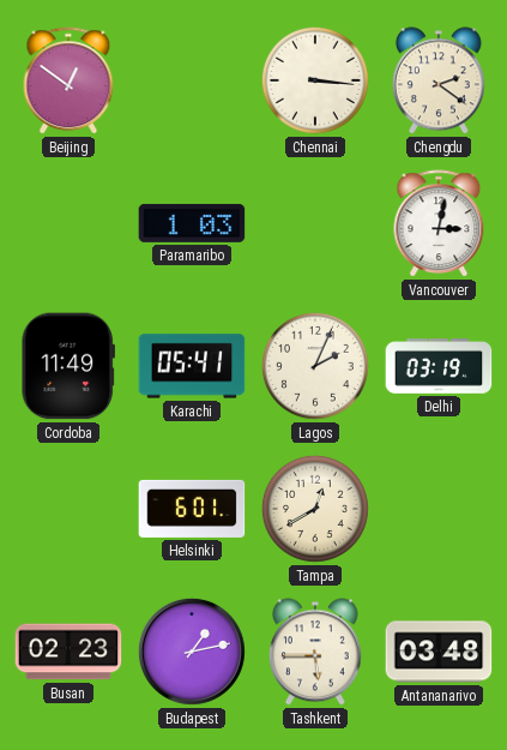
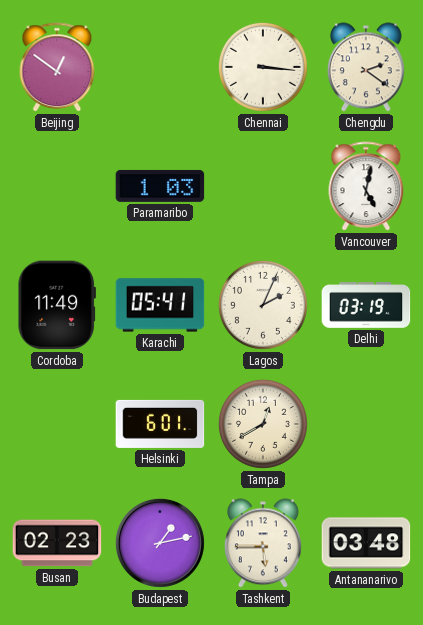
Vancouver: 3:02 -> 5:02
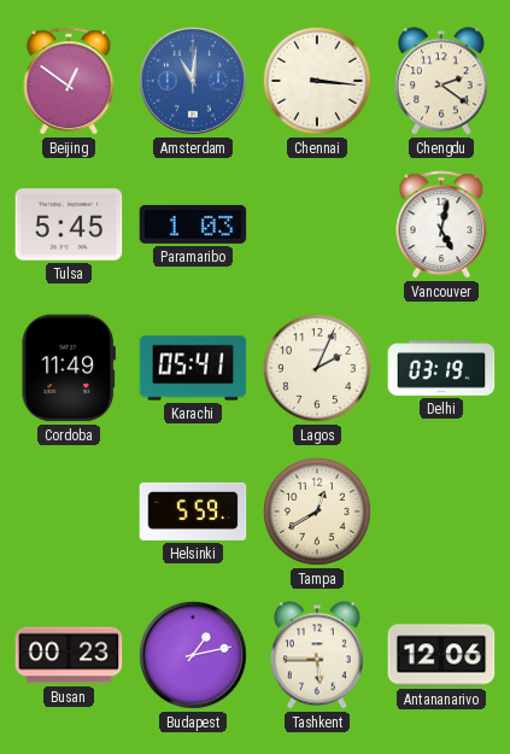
Amsterdam: none -> 11:01
Tulsa: none -> 5:45
Helsinki: 6:01 -> 5:59
Busan: 02:23 -> 00:23
Antananarivo: 03:48 -> 12:06
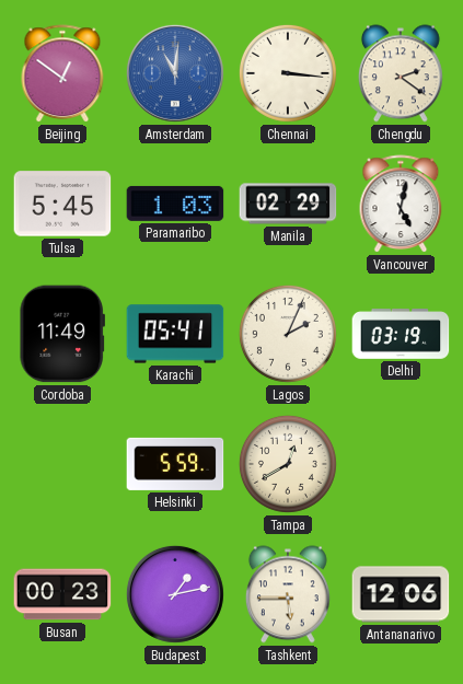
Manila: none -> 02:29
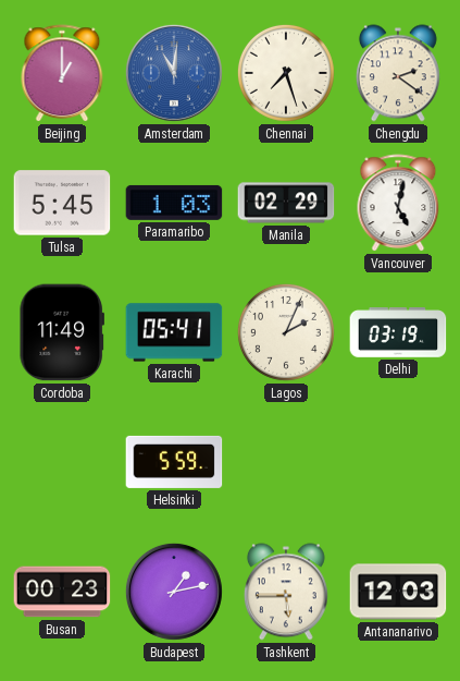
Beijing: 12:51 -> 1:00
Chennai: 3:16 -> 7:27
Tampa: 12:40 -> none
Antananarivo: 12:06 -> 12:03
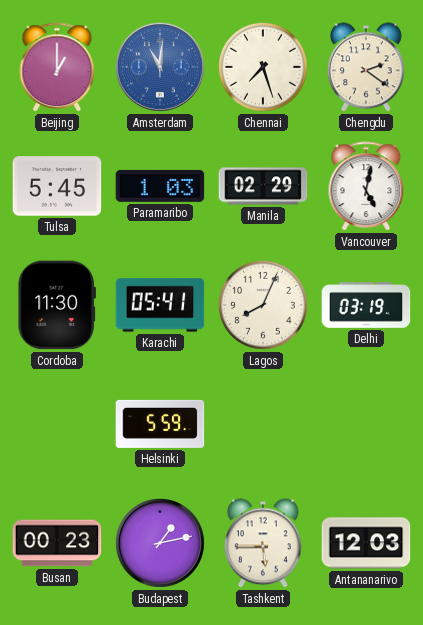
Cordoba: 11:49 -> 11:30
Lagos: 2:04 -> 8:04
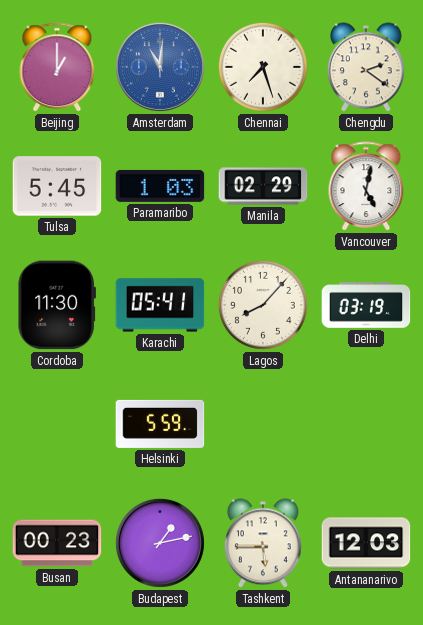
Lagos: 8:04 -> 8:07
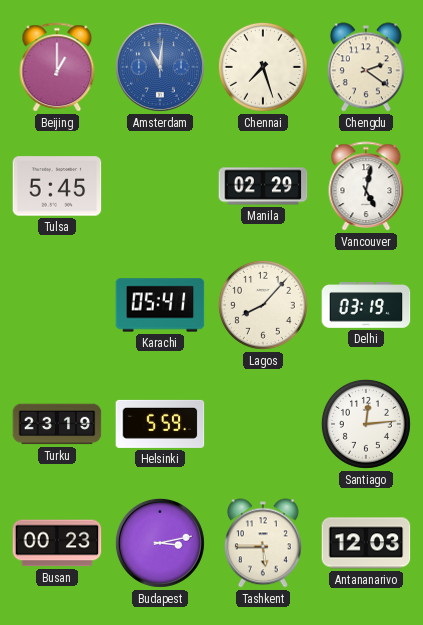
Paramaribo: 1:03 -> none
Cordoba: 11:30 -> none
Turku: none -> 23:19
Santiago: none -> 12:14
Budapest: 1:13 -> 3:13
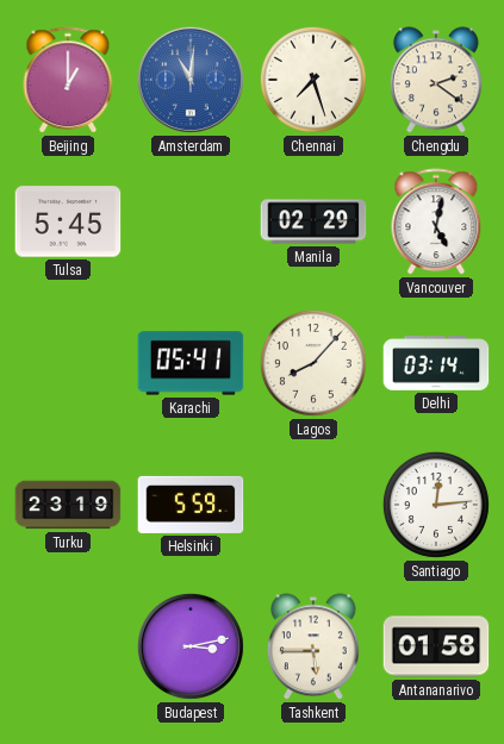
Delhi: 03:19 -> 03:14
Busan: 00:23 -> none
Antananarivo: 12:03 -> 01:58
